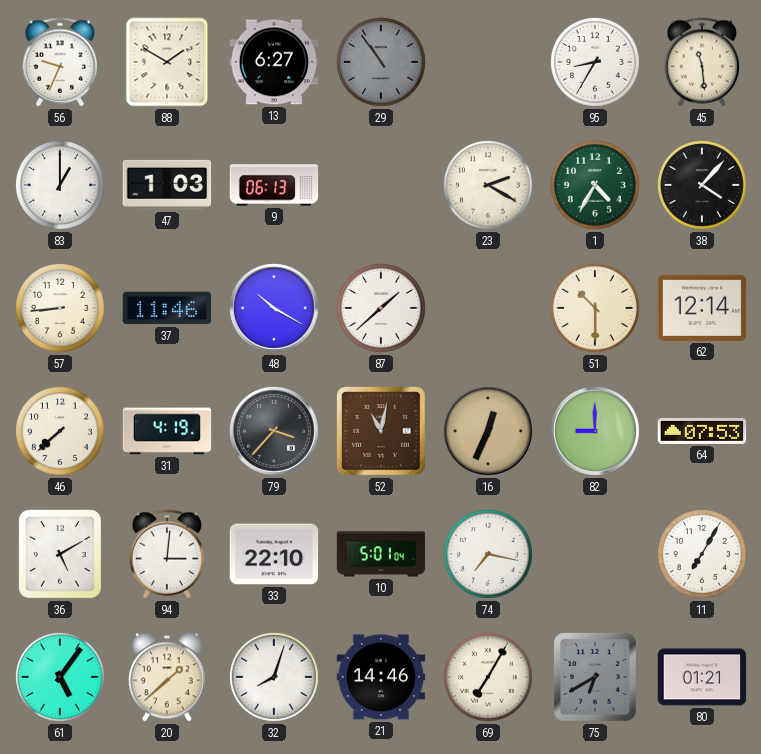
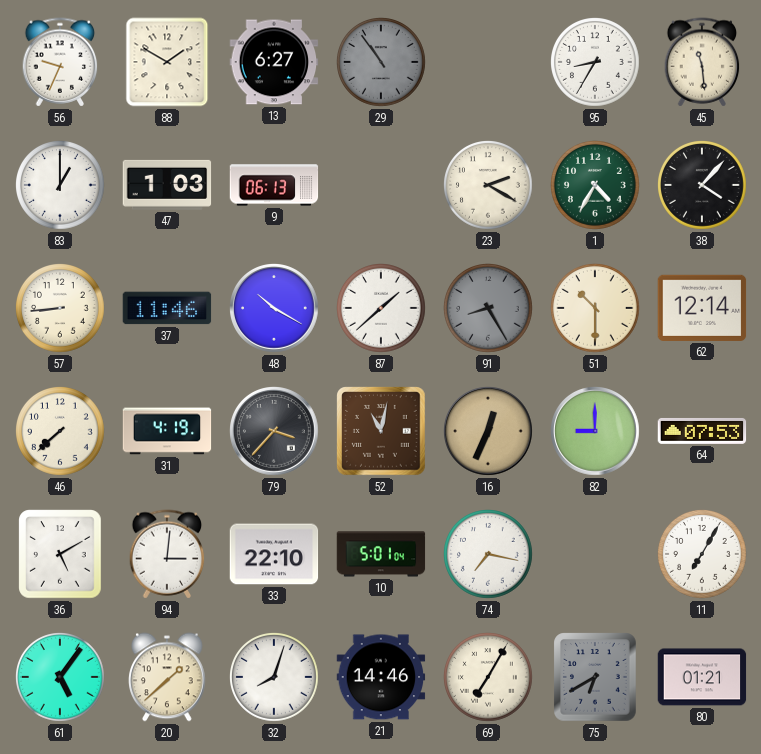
91: none -> 8:25
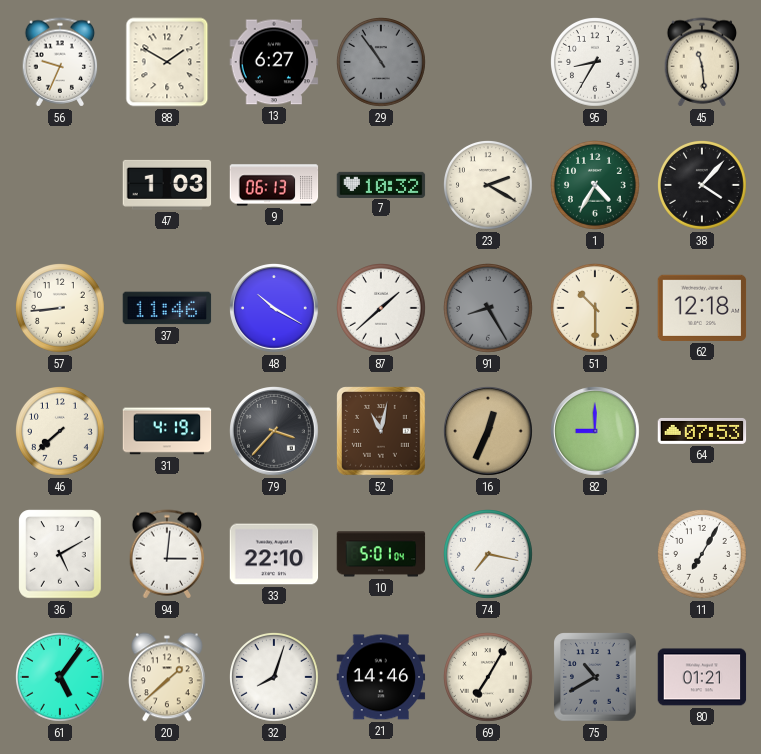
83: 1:00 -> none
7: none -> 10:32
62: 12:14 -> 12:18
75: 6:40 -> 10:40
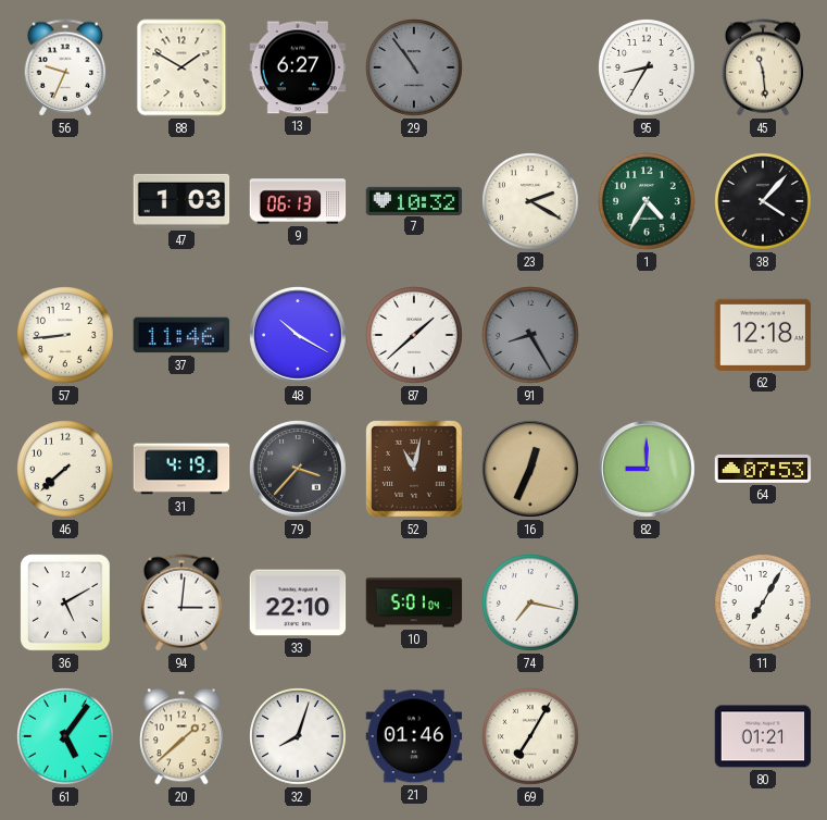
51: 10:30 -> none
21: 14:46 -> 01:46
75: 10:40 -> none
